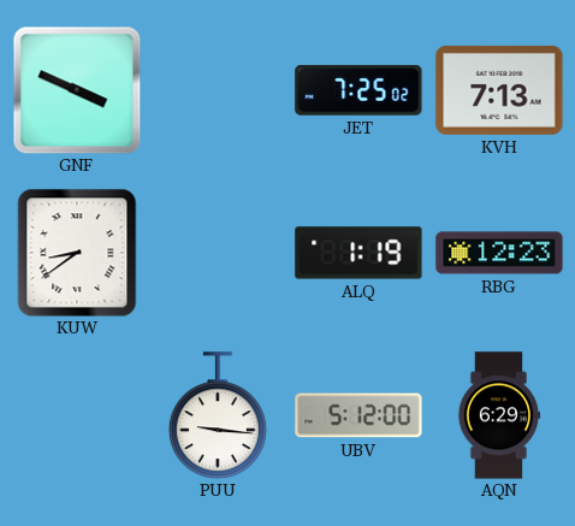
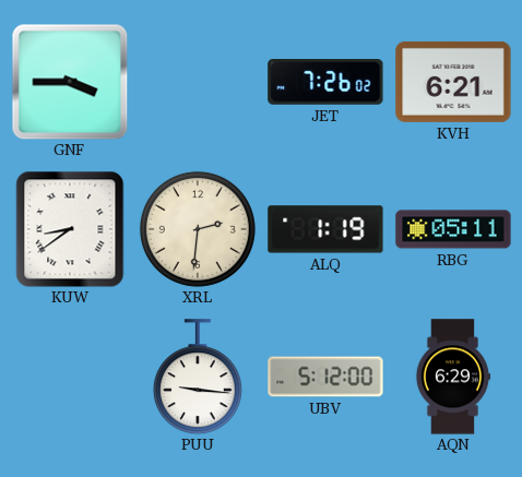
GNF: 3:49 -> 3:45
JET: 7:25 -> 7:26
KVH: 7:13 -> 6:21
XRL: none -> 2:31
RBG: 12:23 -> 05:11
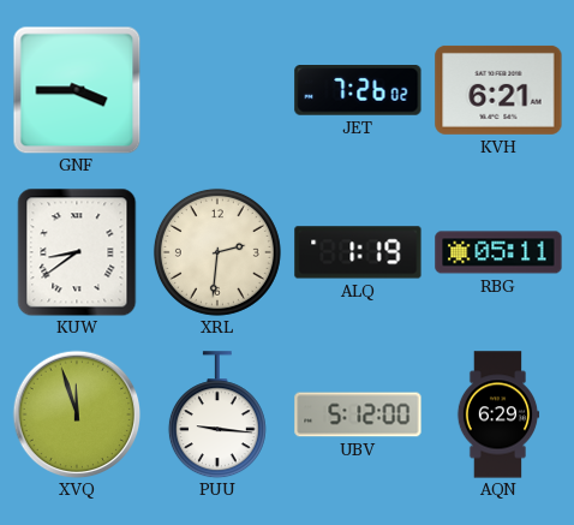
XVQ: none -> 11:57
